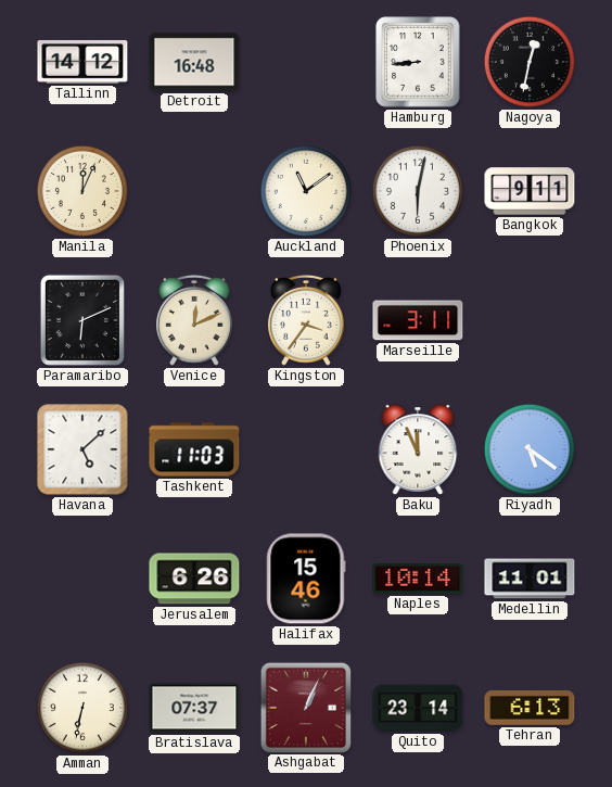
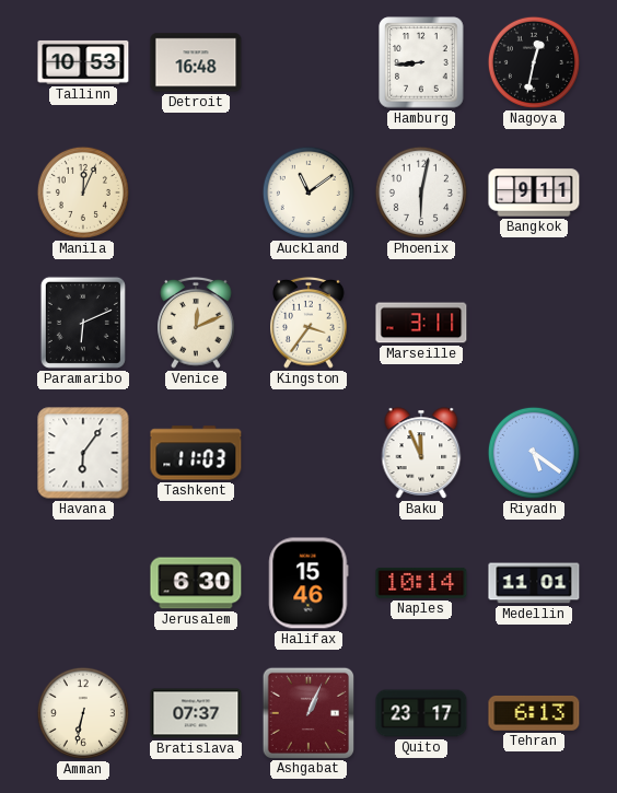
Tallinn: 14:12 -> 10:53
Havana: 5:08 -> 6:06
Jerusalem: 6:26 -> 6:30
Quito: 23:14 -> 23:17
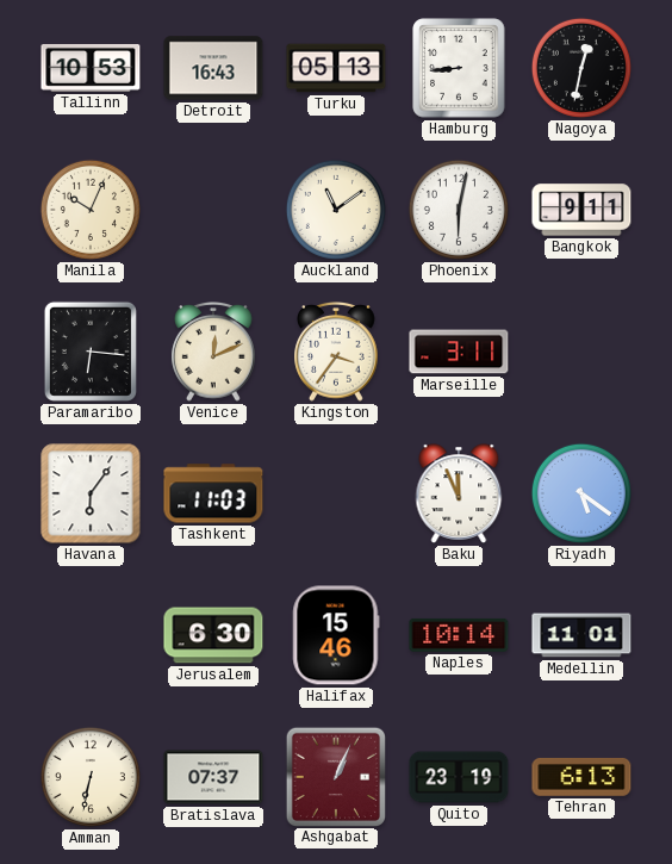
Detroit: 16:48 -> 16:43
Turku: none -> 05:13
Manila: 12:04 -> 10:04
Paramaribo: 6:11 -> 6:16
Quito: 23:17 -> 23:19
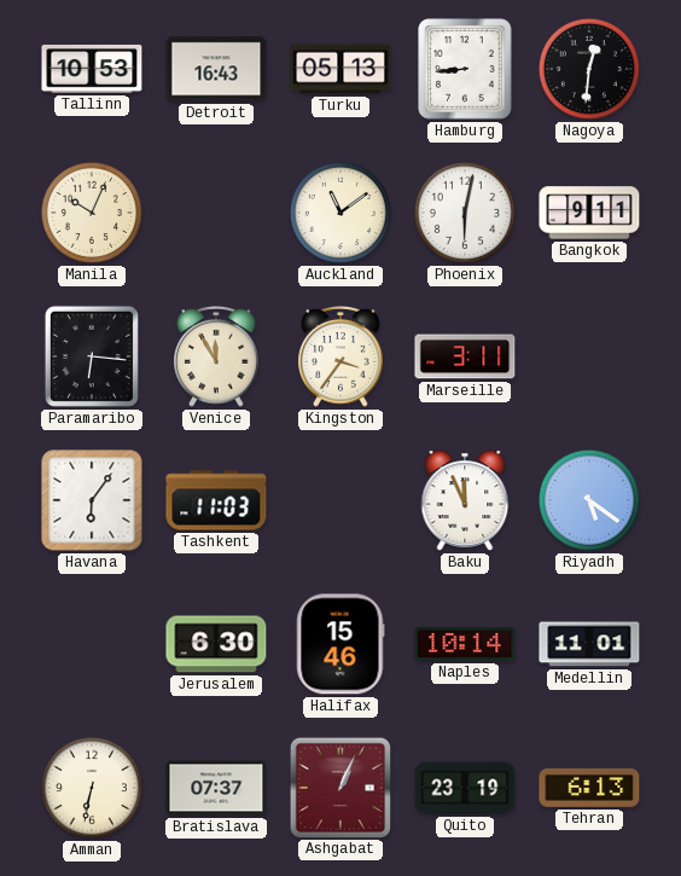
Nagoya: 12:32 -> 12:31
Venice: 12:11 -> 11:55
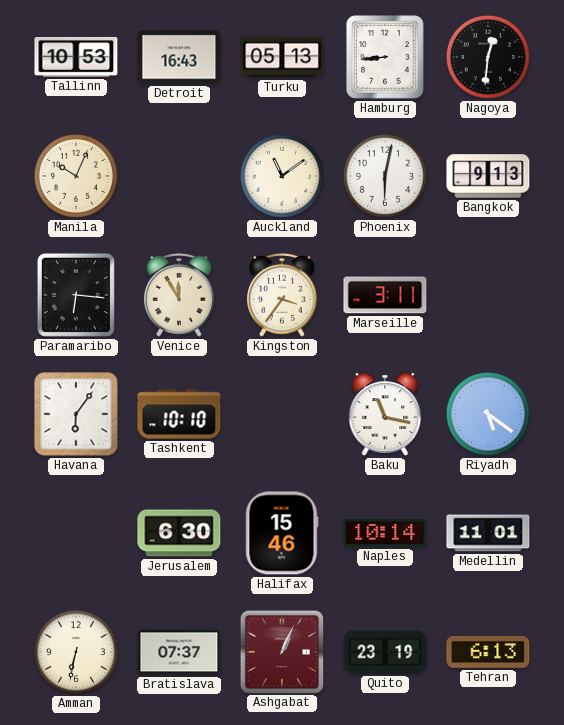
Bangkok: 9:11 -> 9:13
Tashkent: 11:03 -> 10:10
Baku: 11:56 -> 11:17
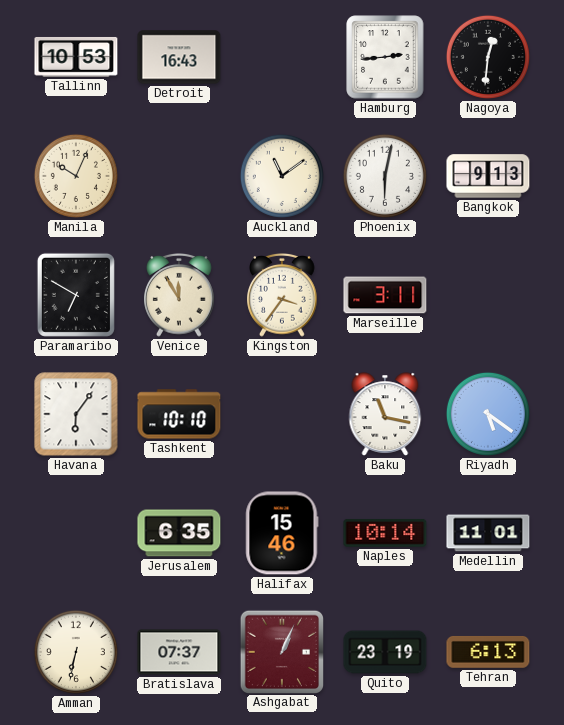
Turku: 05:13 -> none
Hamburg: 8:44 -> 2:44
Paramaribo: 6:16 -> 6:50
Jerusalem: 6:30 -> 6:35
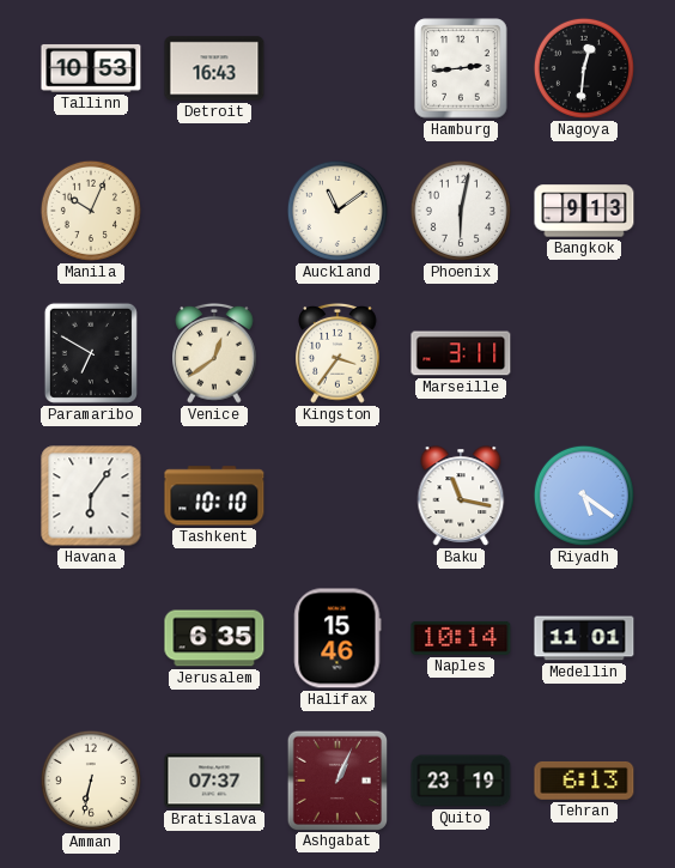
Venice: 11:55 -> 12:39
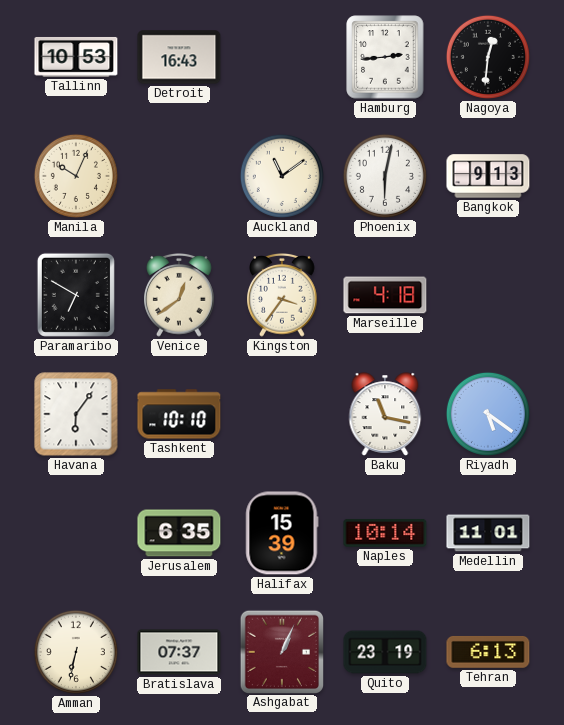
Marseille: 3:11 -> 4:18
Halifax: 15:46 -> 15:39
